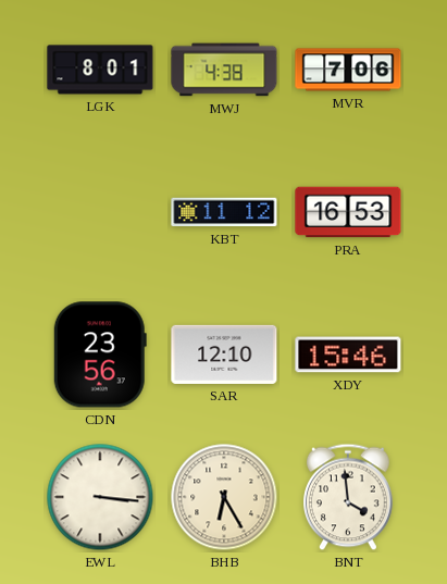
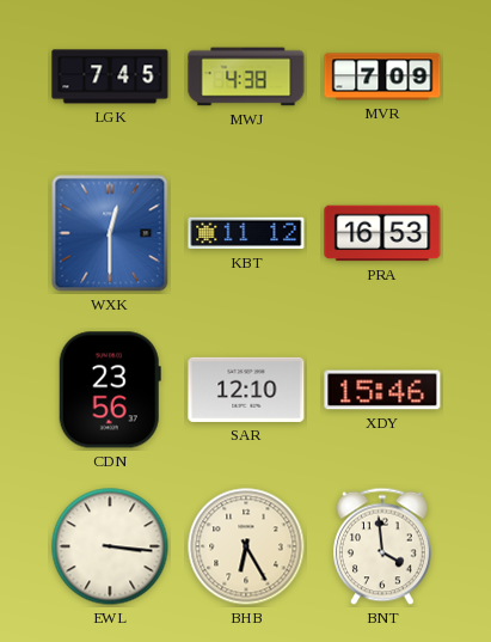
LGK: 8:01 -> 7:45
MVR: 7:06 -> 7:09
WXK: none -> 12:30
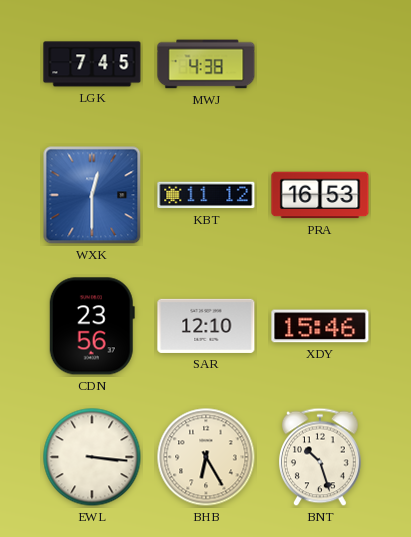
MVR: 7:09 -> none
BNT: 3:59 -> 10:27
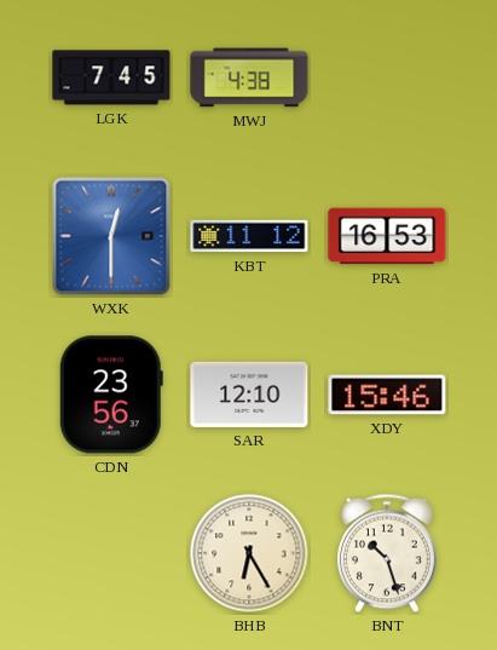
EWL: 3:16 -> none
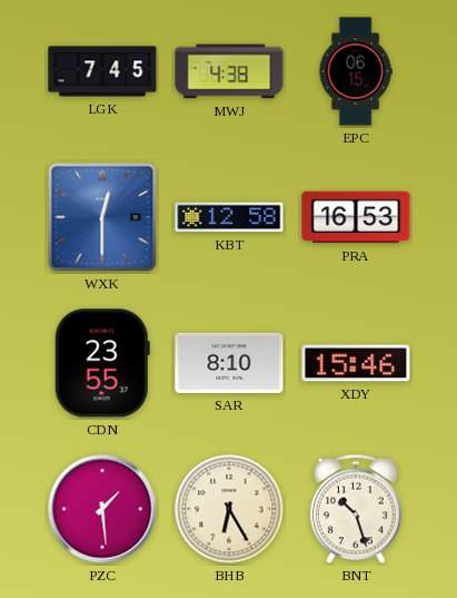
EPC: none -> 06:15
KBT: 11:12 -> 12:58
CDN: 23:56 -> 23:55
SAR: 12:10 -> 8:10
PZC: none -> 1:29
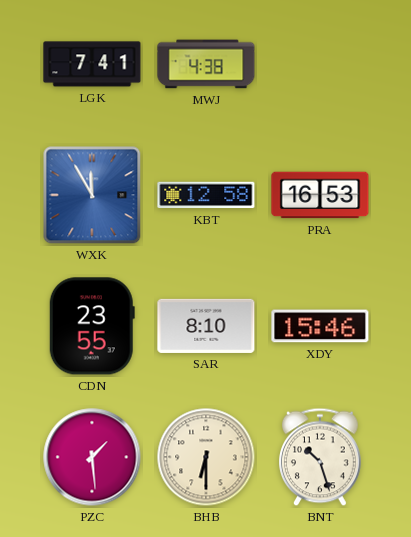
LGK: 7:45 -> 7:41
EPC: 06:15 -> none
WXK: 12:30 -> 11:55
BHB: 6:25 -> 6:30
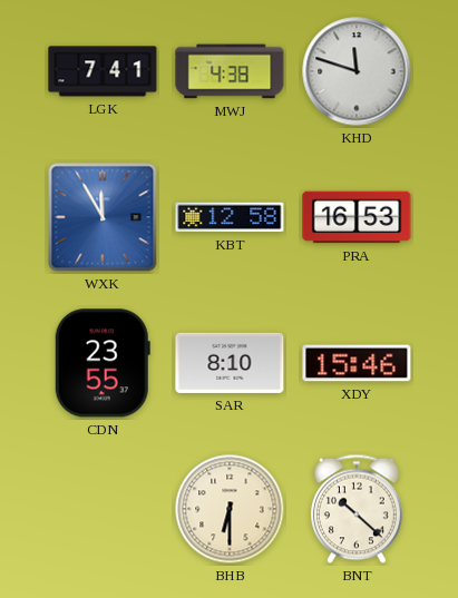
KHD: none -> 11:48
PZC: 1:29 -> none
BNT: 10:27 -> 10:22
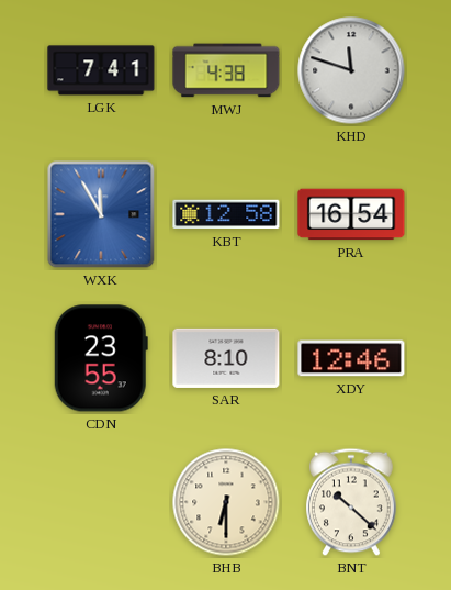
PRA: 16:53 -> 16:54
XDY: 15:46 -> 12:46
